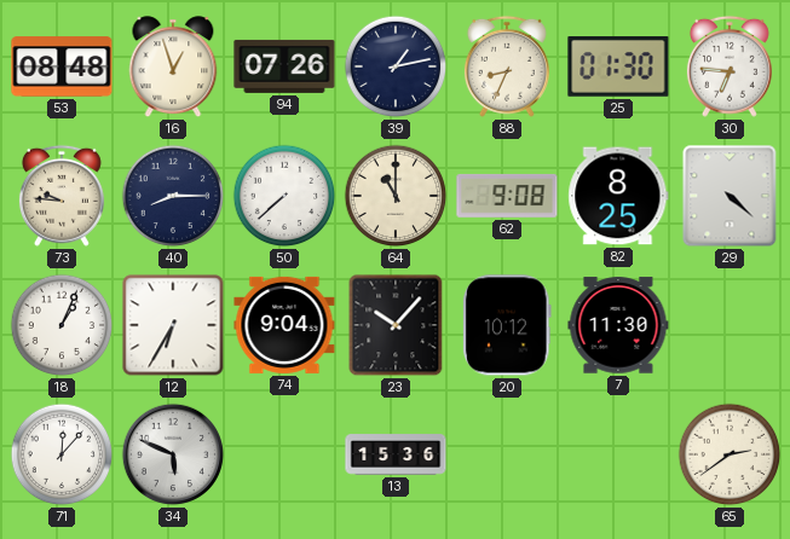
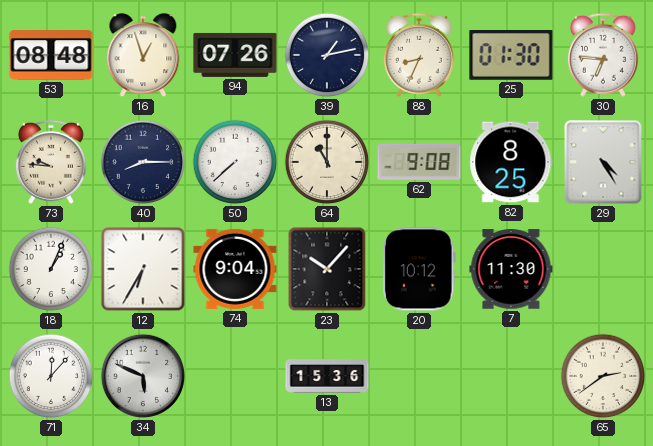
29: 4:22 -> 4:25
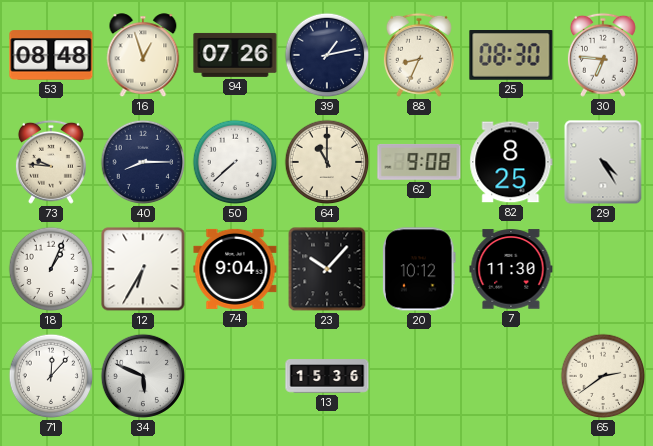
25: 01:30 -> 08:30
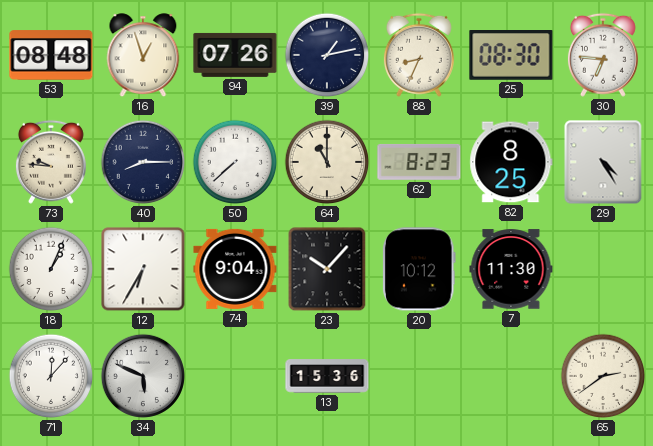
62: 9:08 -> 8:23
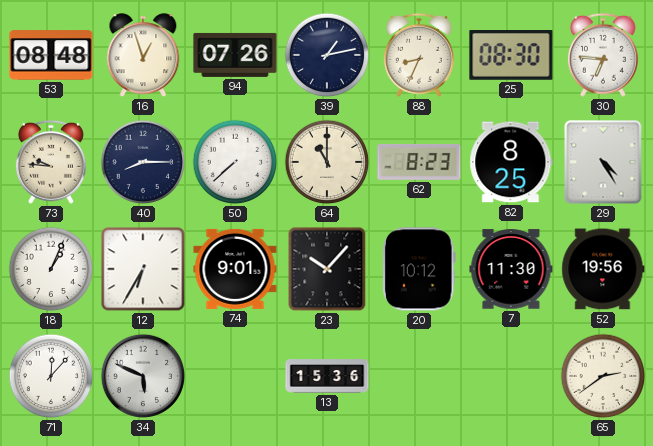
74: 9:04 -> 9:01
52: none -> 19:56
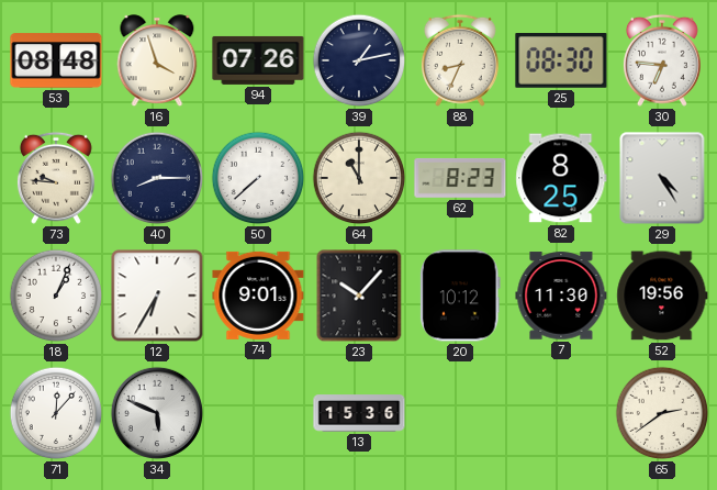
16: 12:57 -> 3:57
